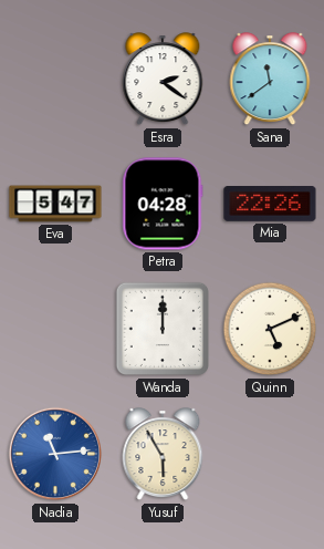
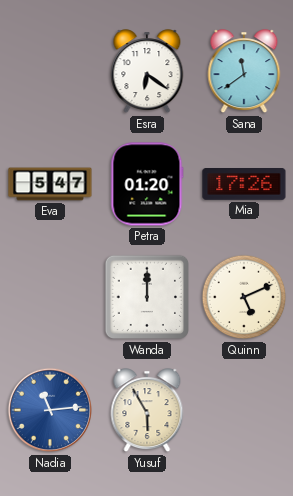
Esra: 2:21 -> 6:21
Petra: 04:28 -> 01:20
Mia: 22:26 -> 17:26
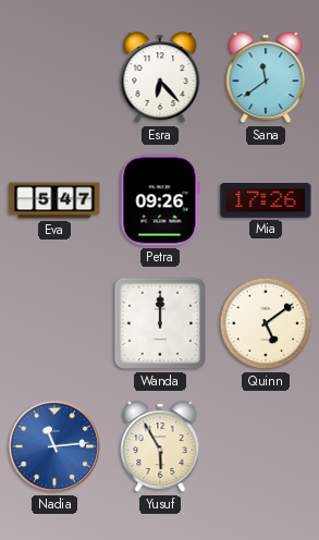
Esra: 6:21 -> 6:23
Petra: 01:20 -> 09:26
Quinn: 5:11 -> 5:09
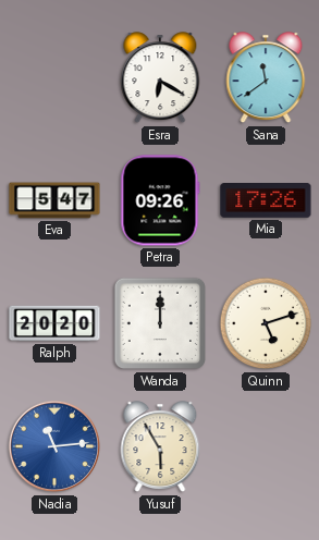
Esra: 6:23 -> 6:20
Ralph: none -> 20:20
Quinn: 5:09 -> 5:12
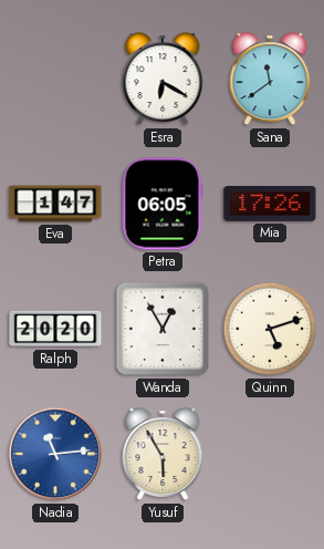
Eva: 5:47 -> 1:47
Petra: 09:26 -> 06:05
Wanda: 12:00 -> 12:55
